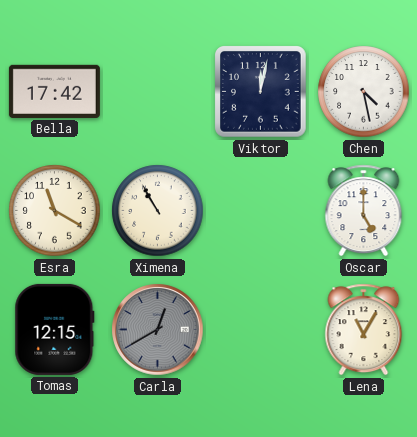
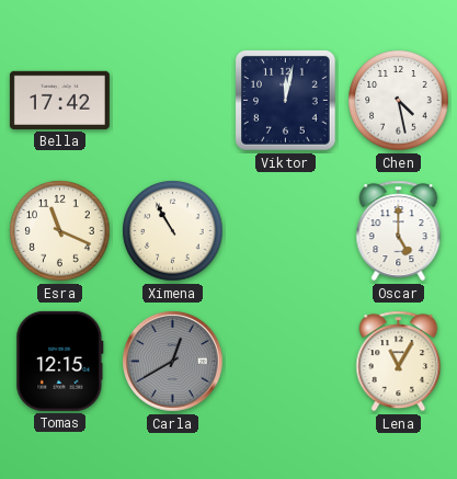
Esra: 11:20 -> 11:19
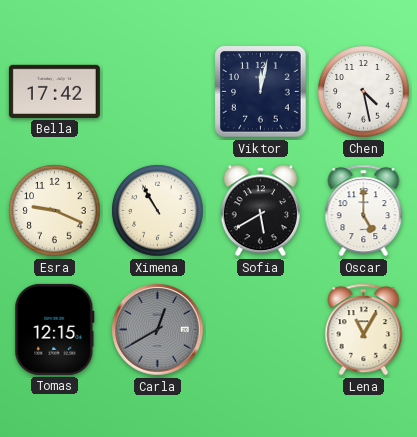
Esra: 11:19 -> 9:19
Sofia: none -> 5:40
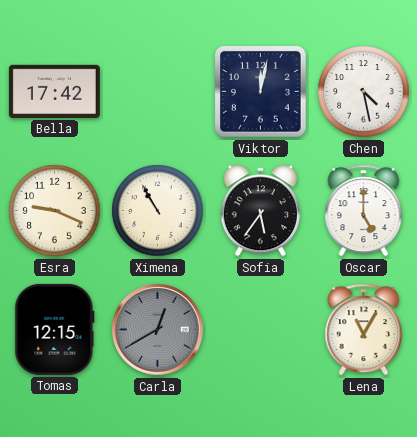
Sofia: 5:40 -> 5:36
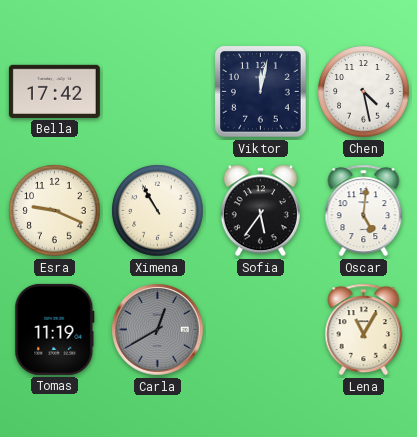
Oscar: 5:00 -> 5:01
Tomas: 12:15 -> 11:19
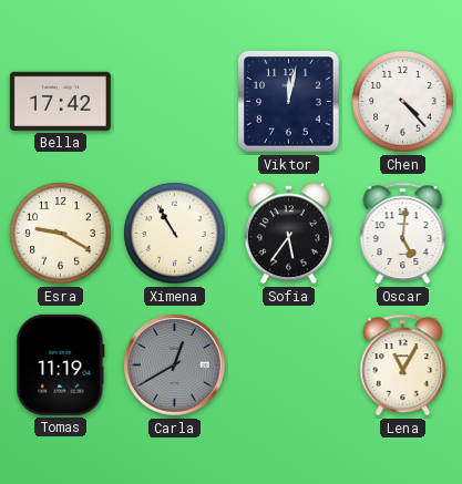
Chen: 4:28 -> 4:23
Esra: 9:19 -> 9:20
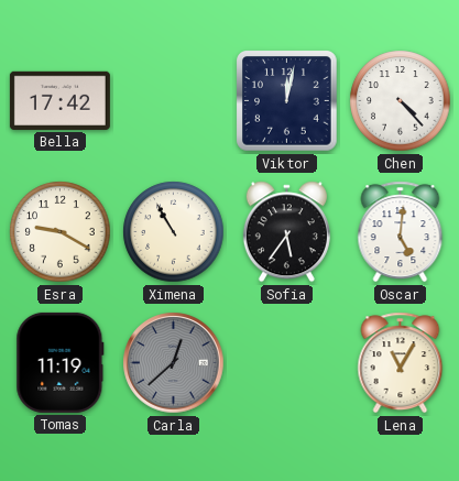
Carla: 12:40 -> 12:38
